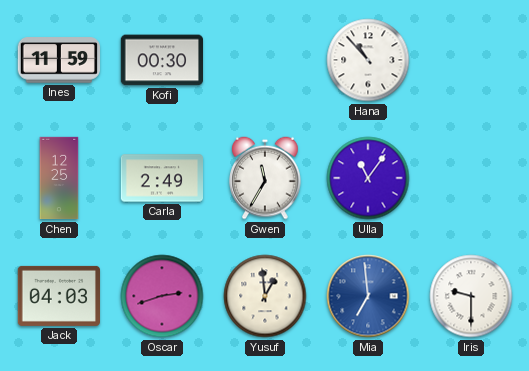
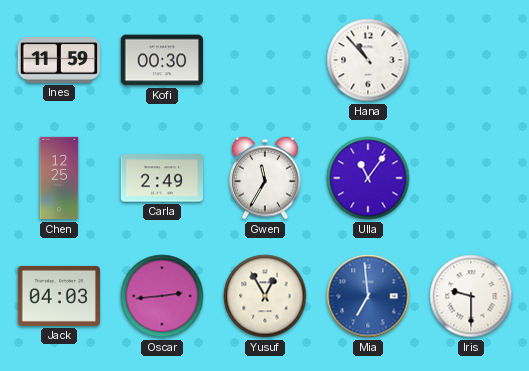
Oscar: 2:42 -> 2:44
Yusuf: 12:59 -> 12:55
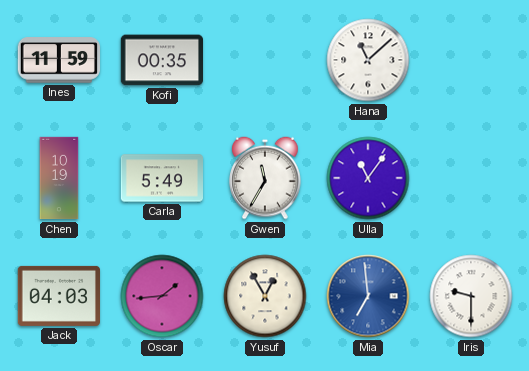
Kofi: 00:30 -> 00:35
Hana: 10:53 -> 11:08
Chen: 12:25 -> 10:19
Carla: 2:49 -> 5:49
Oscar: 2:44 -> 1:44
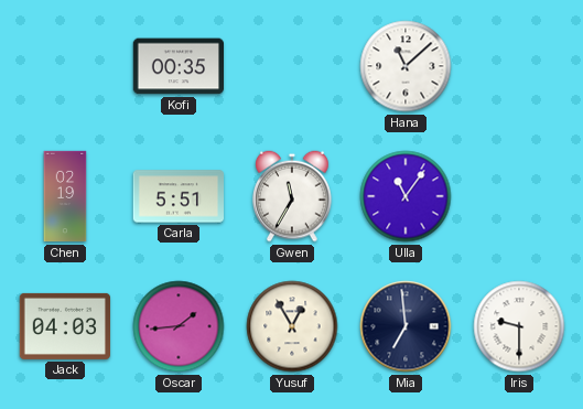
Ines: 11:59 -> none
Chen: 10:19 -> 02:19
Carla: 5:49 -> 5:51
Mia dial: blue -> navy
